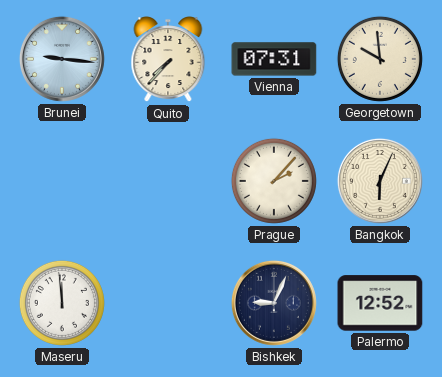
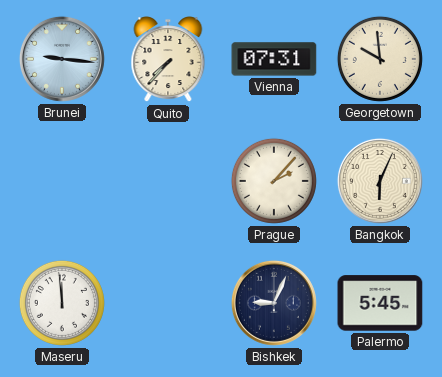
Palermo: 12:52 -> 5:45
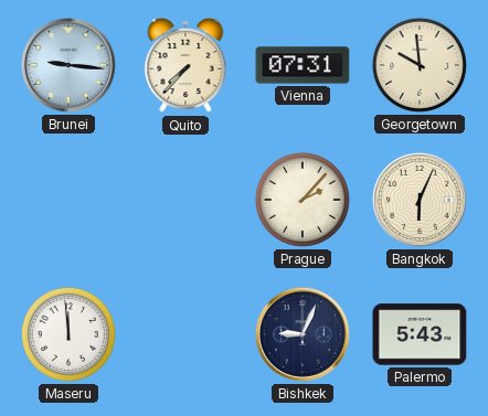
Palermo: 5:45 -> 5:43
